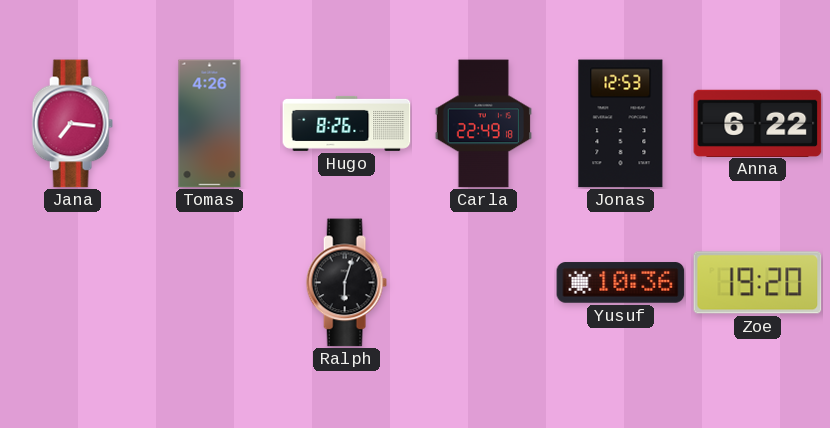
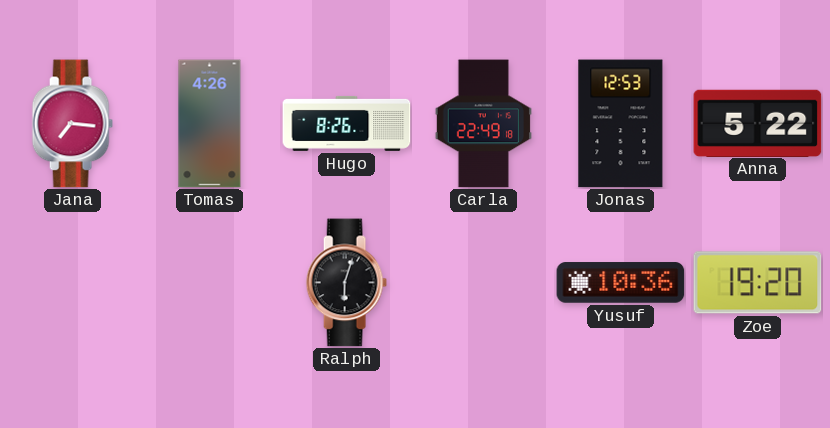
Anna: 6:22 -> 5:22
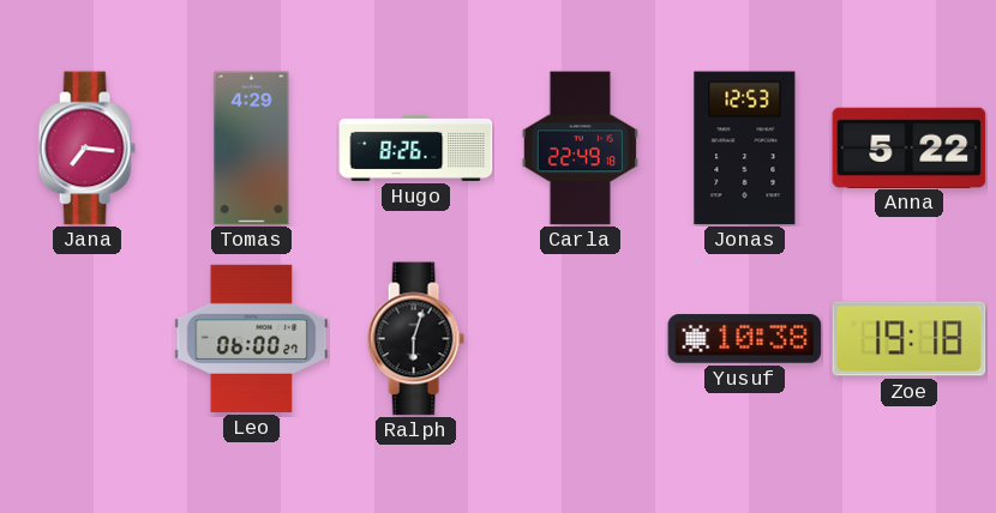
Tomas: 4:26 -> 4:29
Leo: none -> 06:00
Yusuf: 10:36 -> 10:38
Zoe: 19:20 -> 19:18
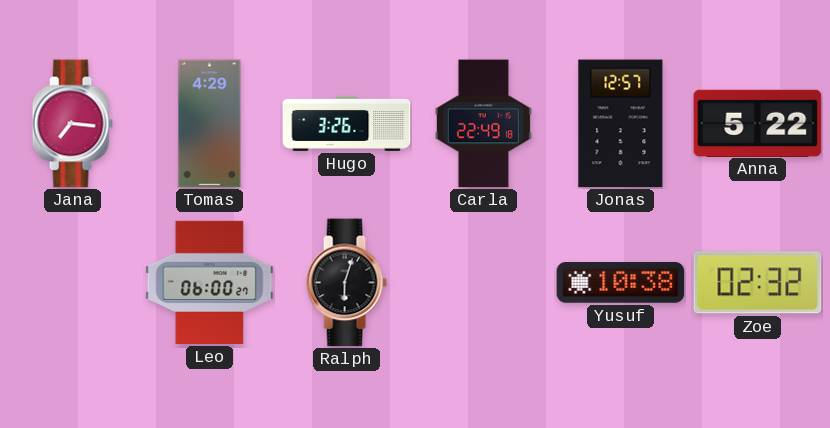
Hugo: 8:26 -> 3:26
Jonas: 12:53 -> 12:57
Zoe: 19:18 -> 02:32
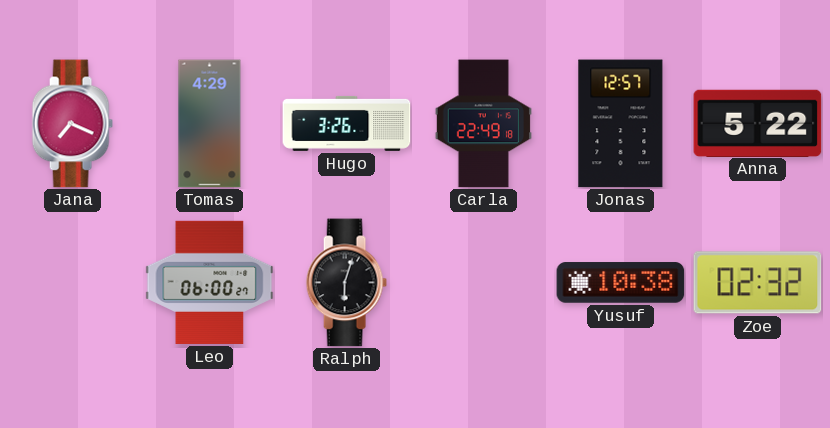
Jana: 7:16 -> 7:19
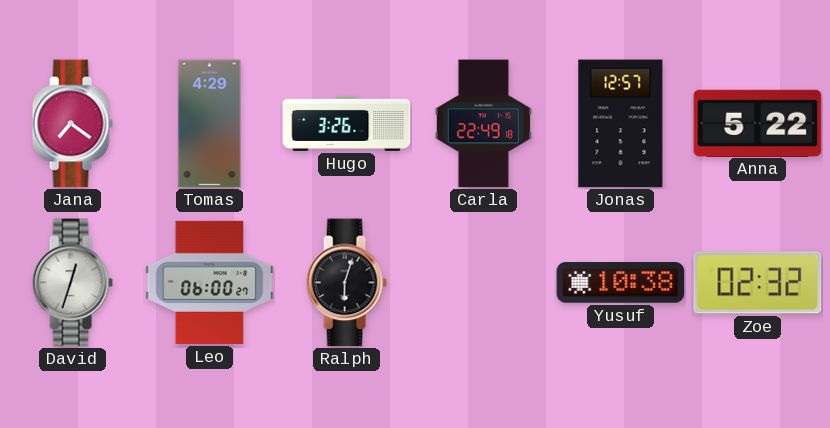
Jana: 7:19 -> 7:21
David: none -> 12:33
